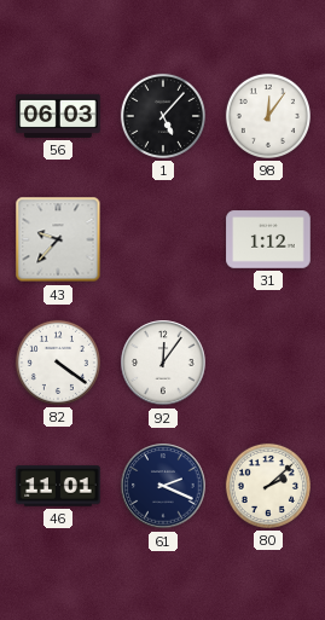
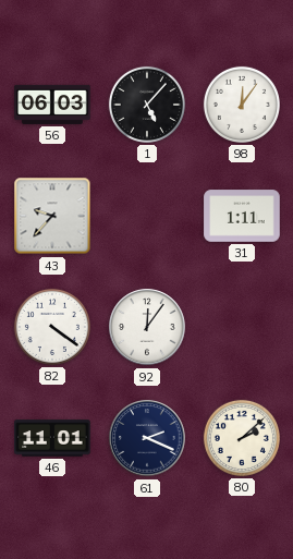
31: 1:12 -> 1:11
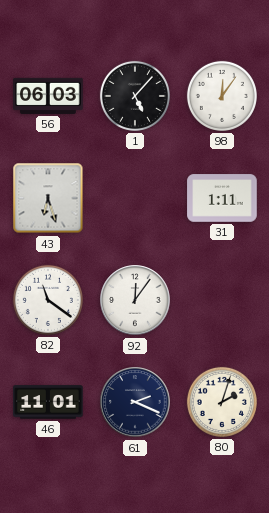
43: 9:37 -> 6:27
82: 4:21 -> 11:21
80: 2:08 -> 2:03
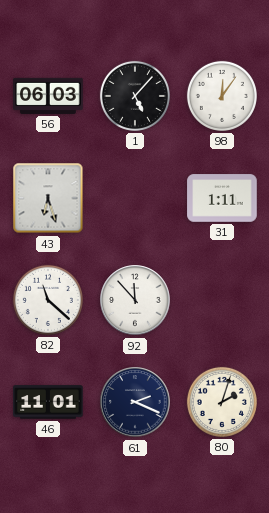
82: 11:21 -> 11:22
92: 12:06 -> 11:53
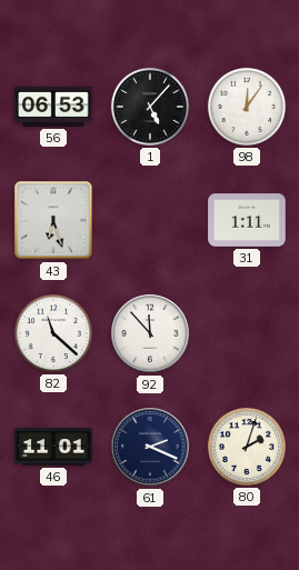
56: 06:03 -> 06:53
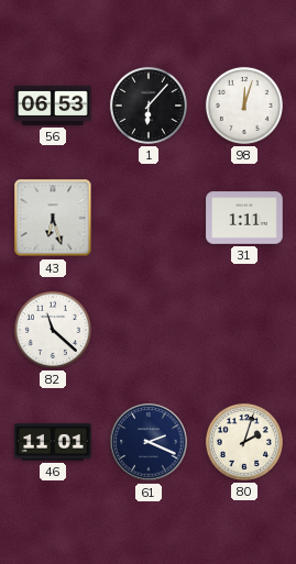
1: 5:07 -> 6:07
98: 12:06 -> 12:03
92: 11:53 -> none
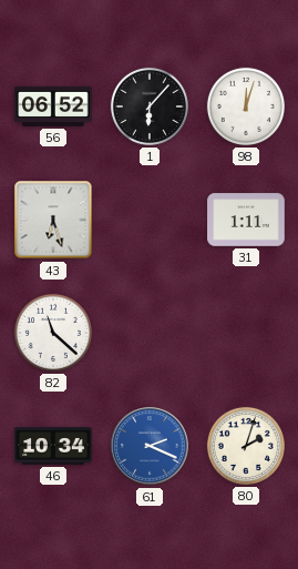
56: 06:53 -> 06:52
46: 11:01 -> 10:34
61 dial: navy -> blue
